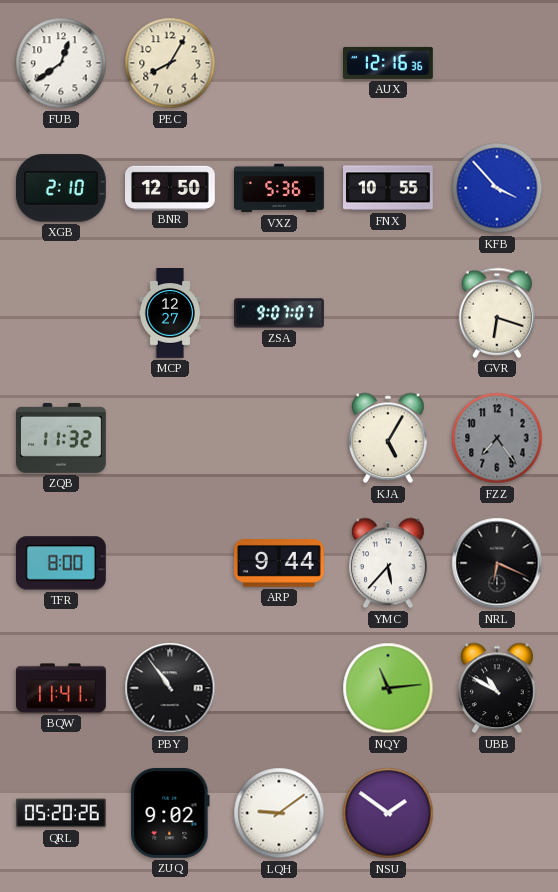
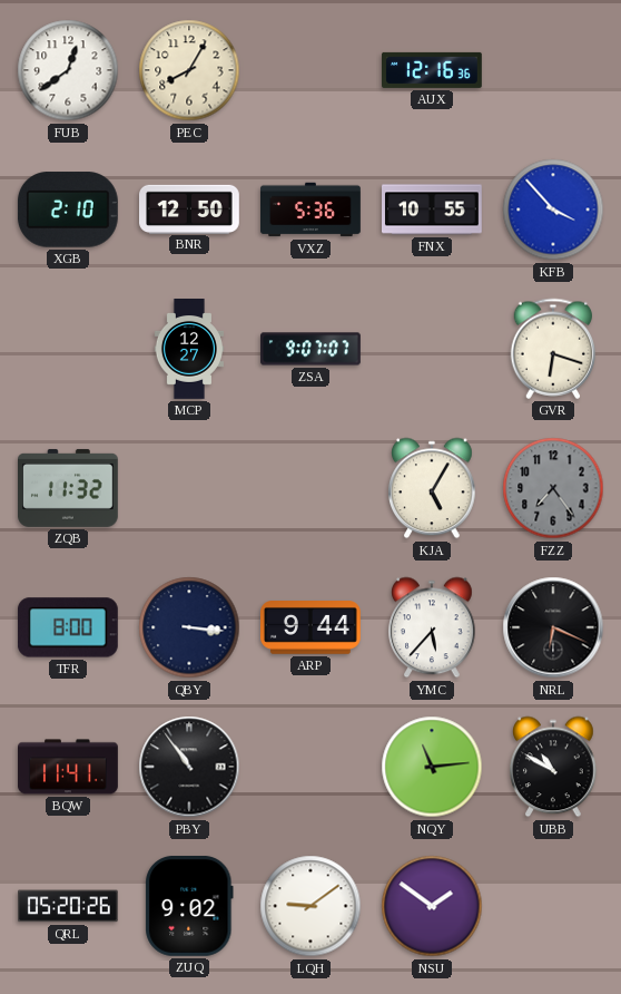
QBY: none -> 3:16
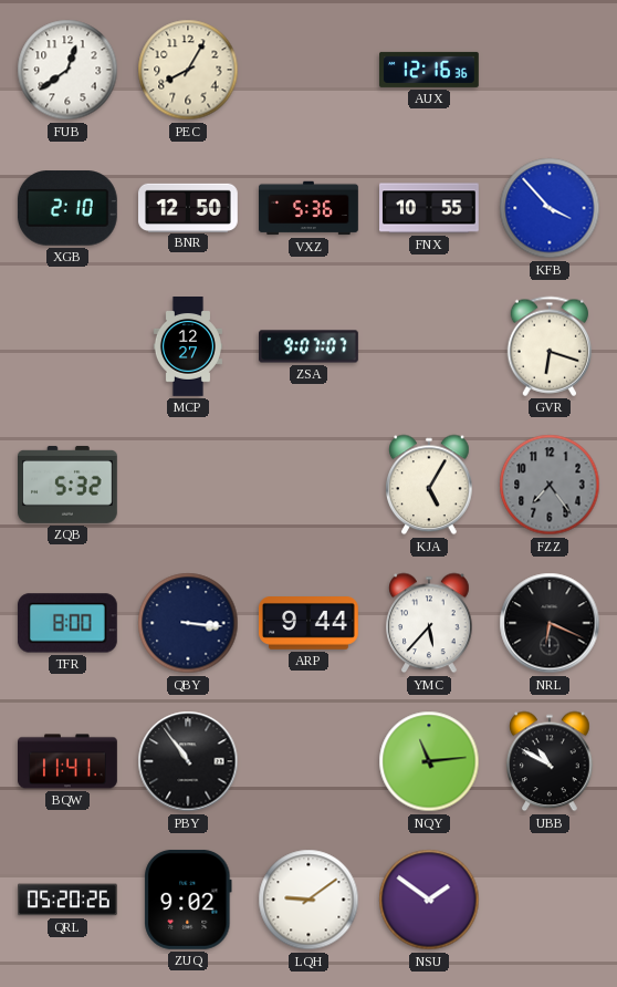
ZQB: 11:32 -> 5:32
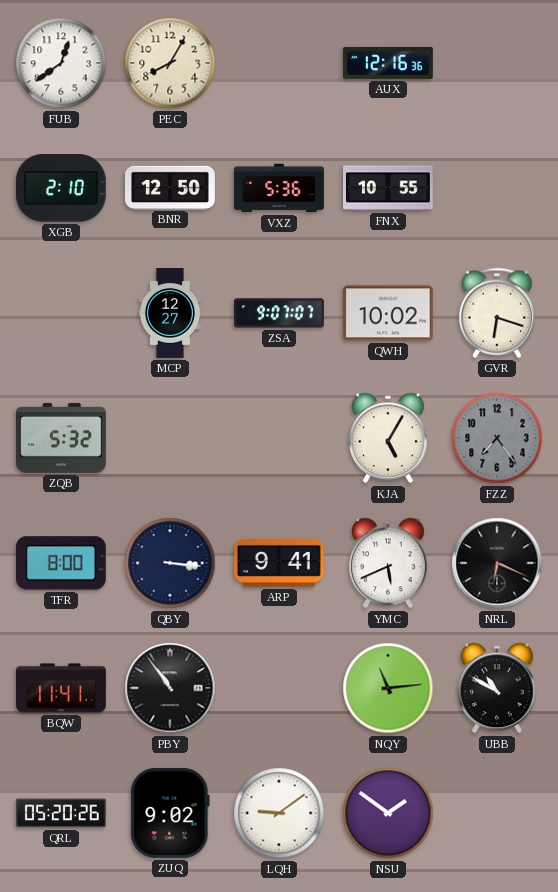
KFB: 3:53 -> none
QWH: none -> 10:02
ARP: 9:44 -> 9:41
YMC: 5:37 -> 5:41
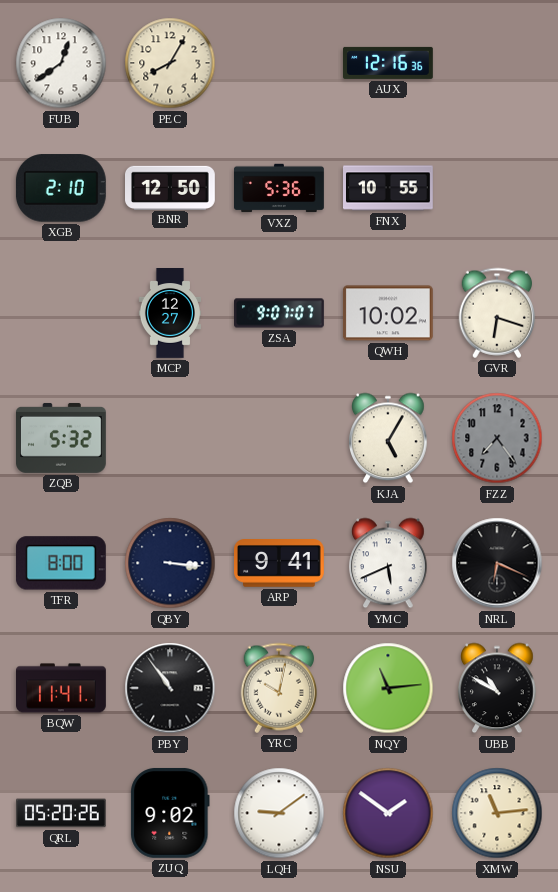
YRC: none -> 10:02
XMW: none -> 11:14
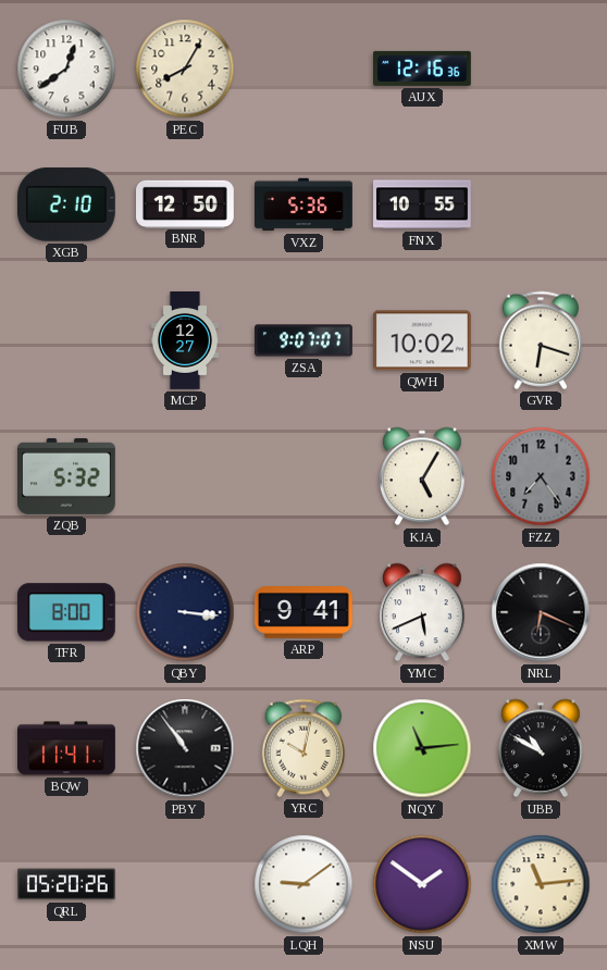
ZUQ: 9:02 -> none
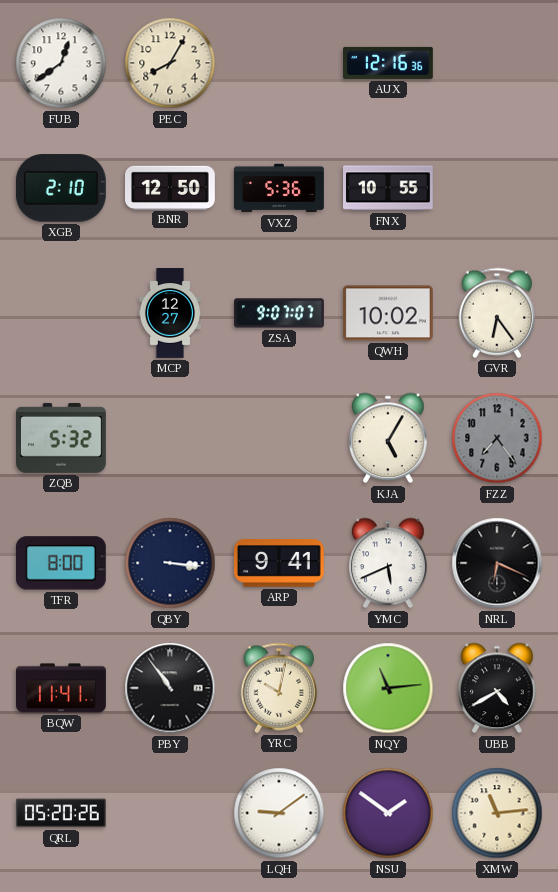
GVR: 6:18 -> 6:24
UBB: 10:50 -> 4:40
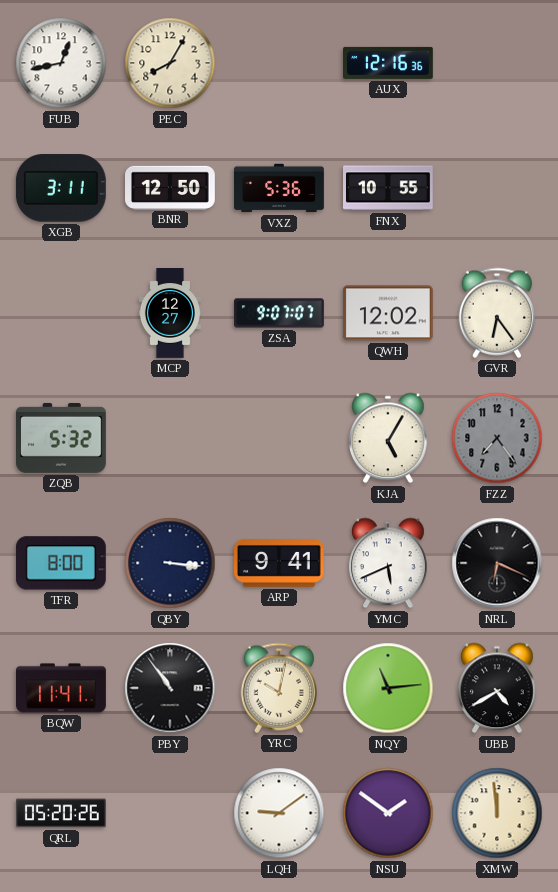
FUB: 12:39 -> 12:43
XGB: 2:10 -> 3:11
QWH: 10:02 -> 12:02
XMW: 11:14 -> 11:59
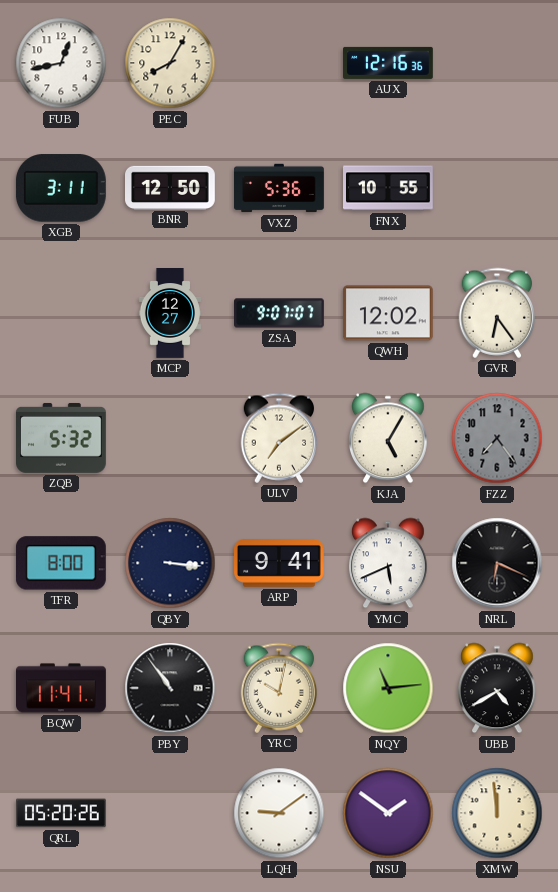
ULV: none -> 7:09
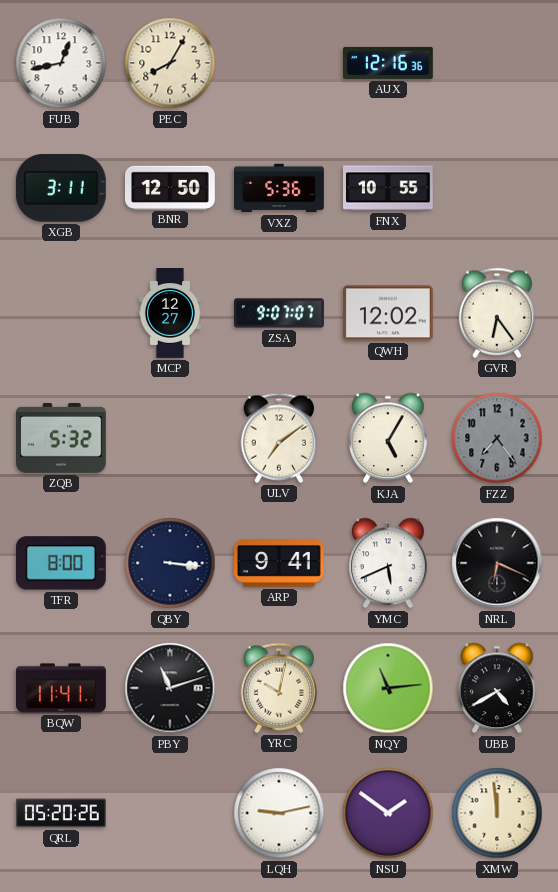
PBY: 10:54 -> 11:12
LQH: 9:09 -> 9:13
